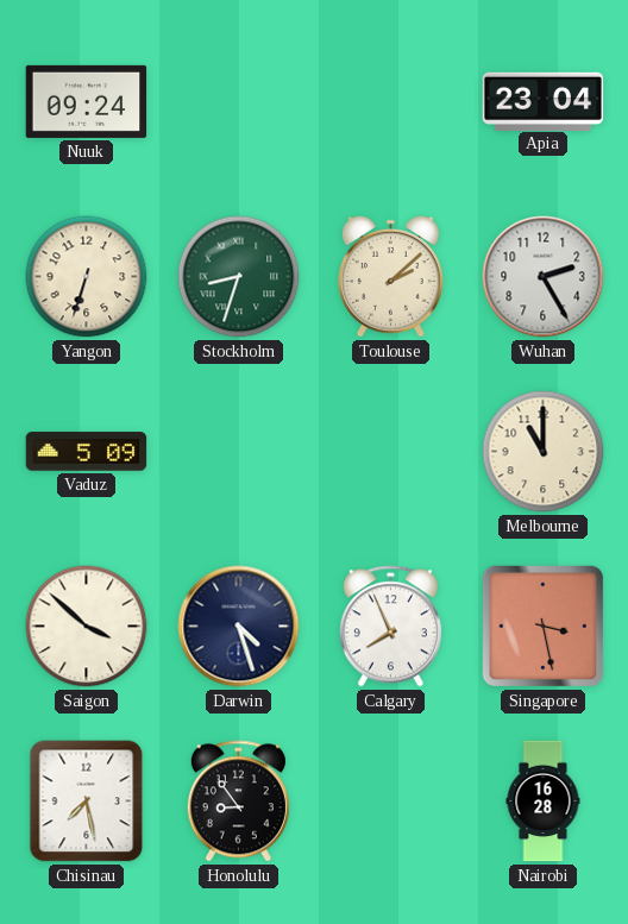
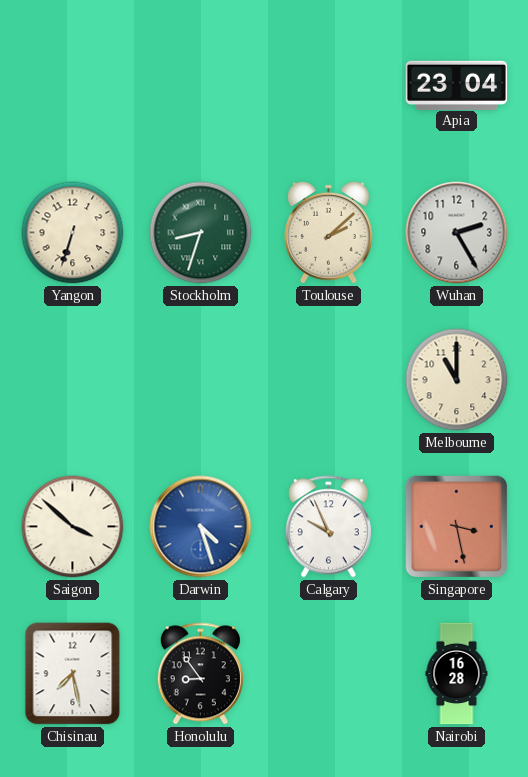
Nuuk: 09:24 -> none
Vaduz: 5:09 -> none
Darwin dial: navy -> blue
Calgary: 7:56 -> 9:56
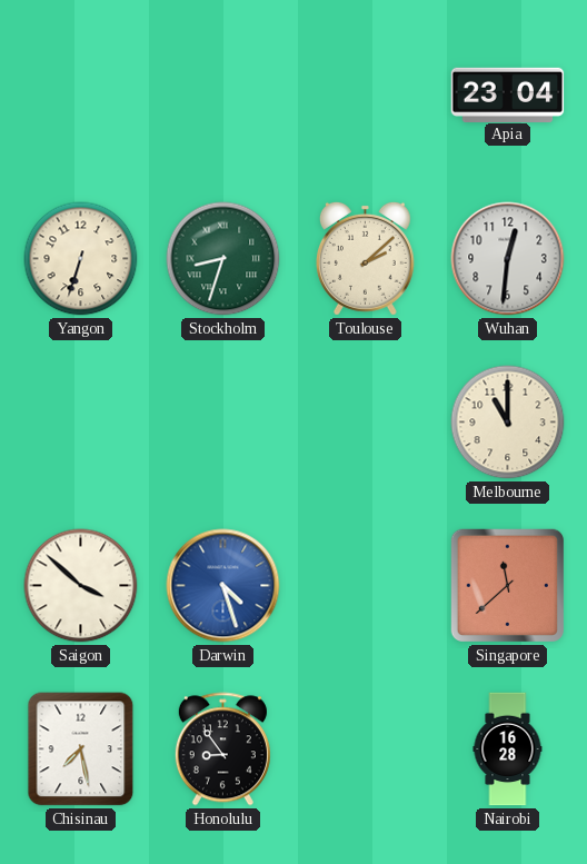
Wuhan: 2:25 -> 12:31
Calgary: 9:56 -> none
Singapore: 3:28 -> 11:38
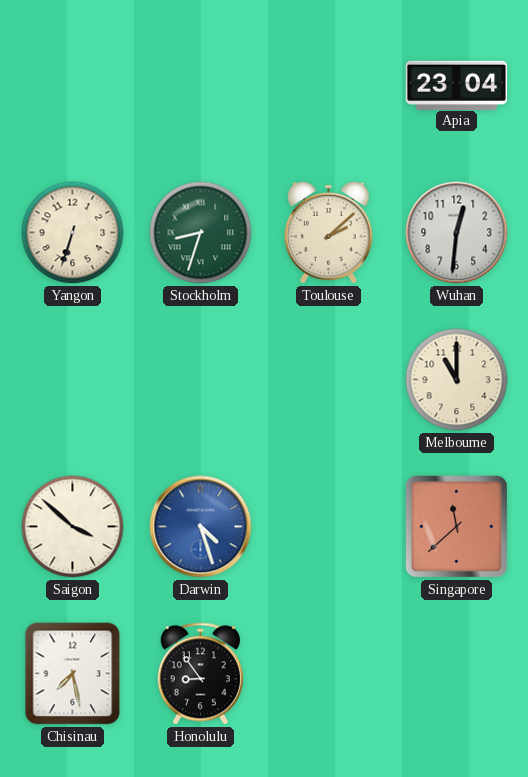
Nairobi: 16:28 -> none
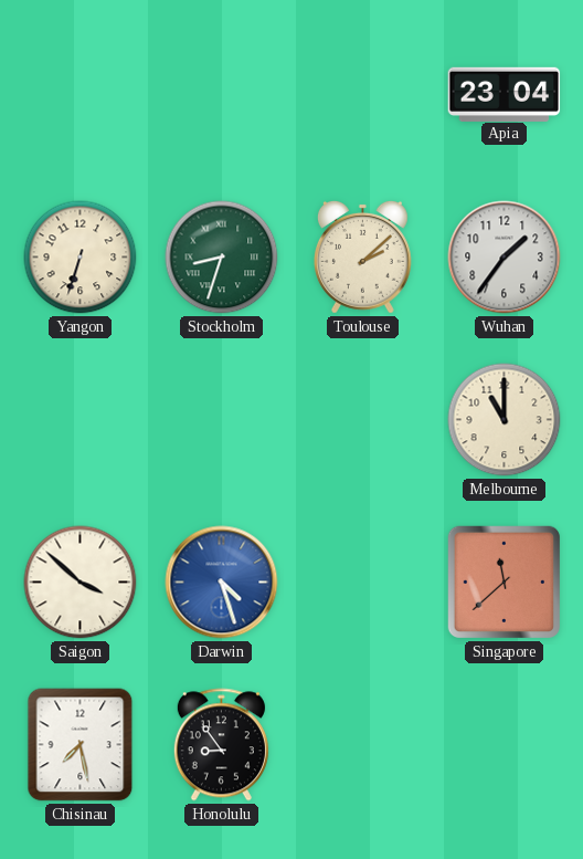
Wuhan: 12:31 -> 1:36
